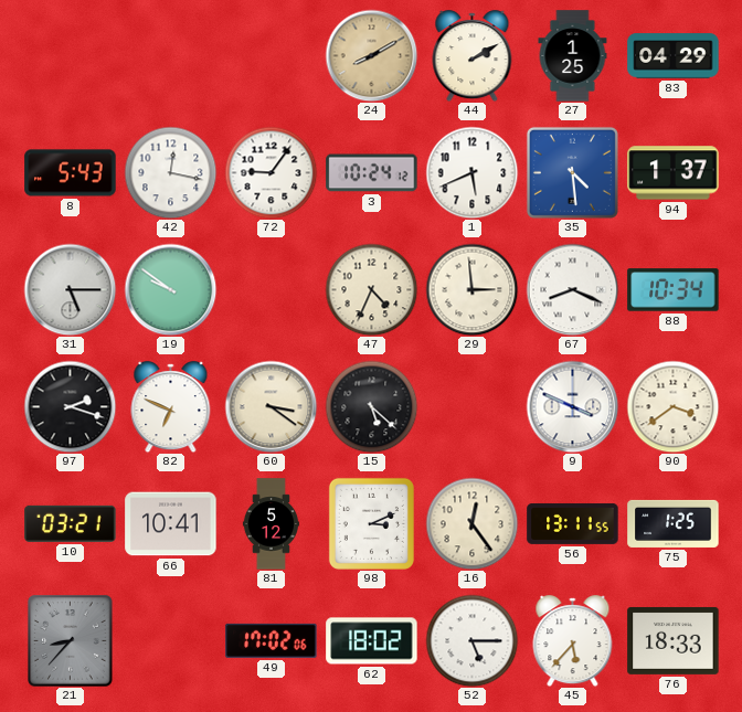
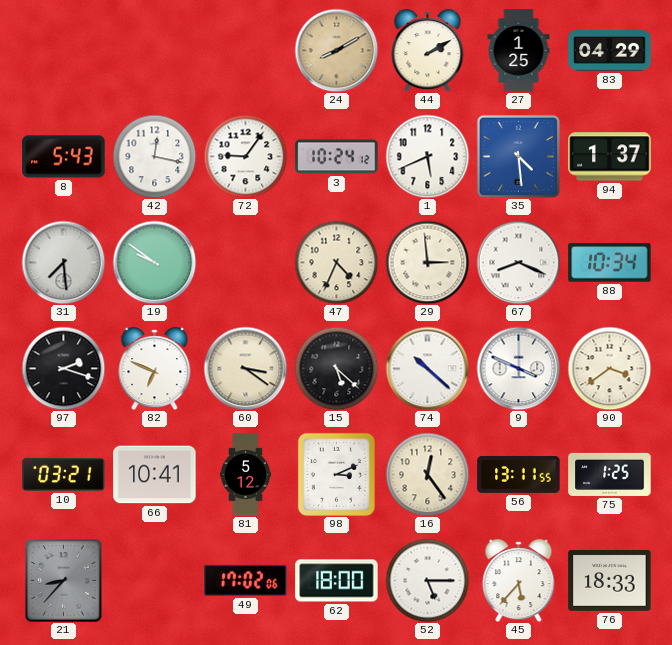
31: 5:15 -> 7:29
74: none -> 10:22
62: 18:02 -> 18:00
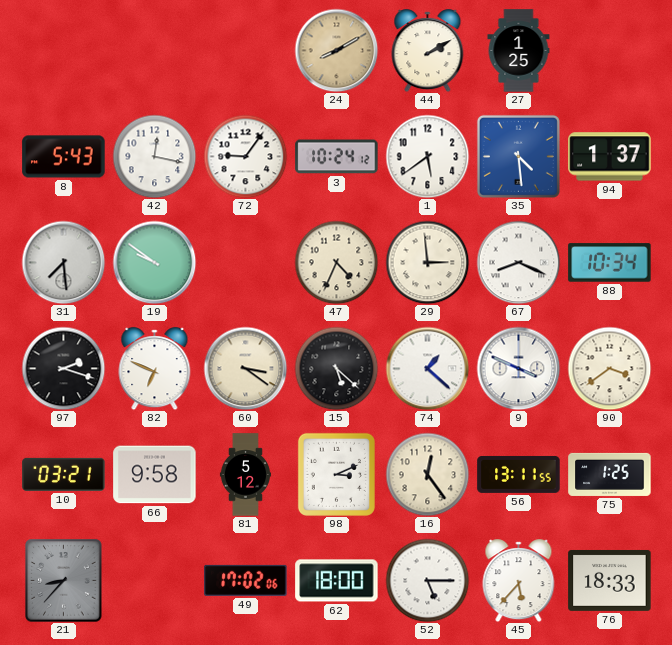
83: 04:29 -> none
1: 5:41 -> 5:39
74: 10:22 -> 1:22
66: 10:41 -> 9:58
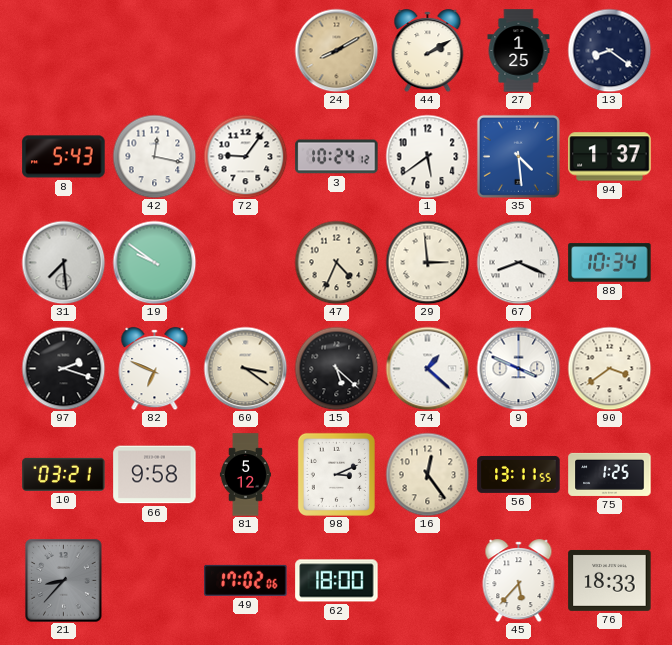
13: none -> 8:21
52: 5:15 -> none
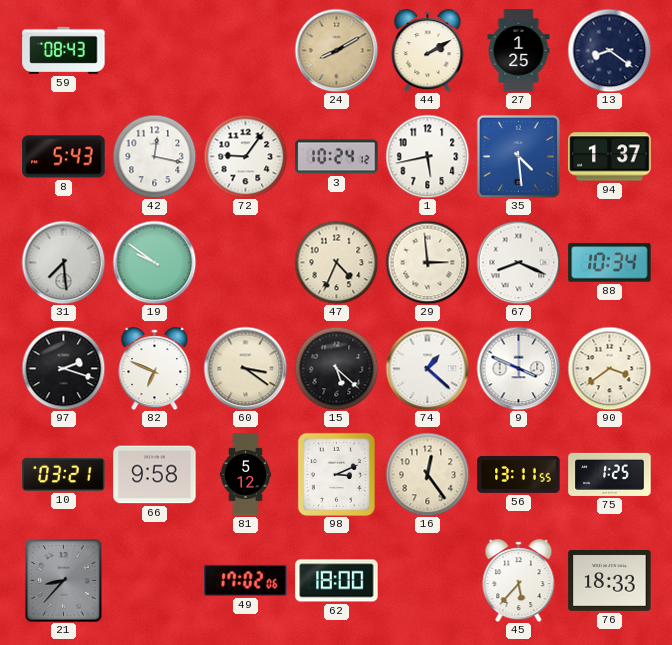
59: none -> 08:43
1: 5:39 -> 5:43
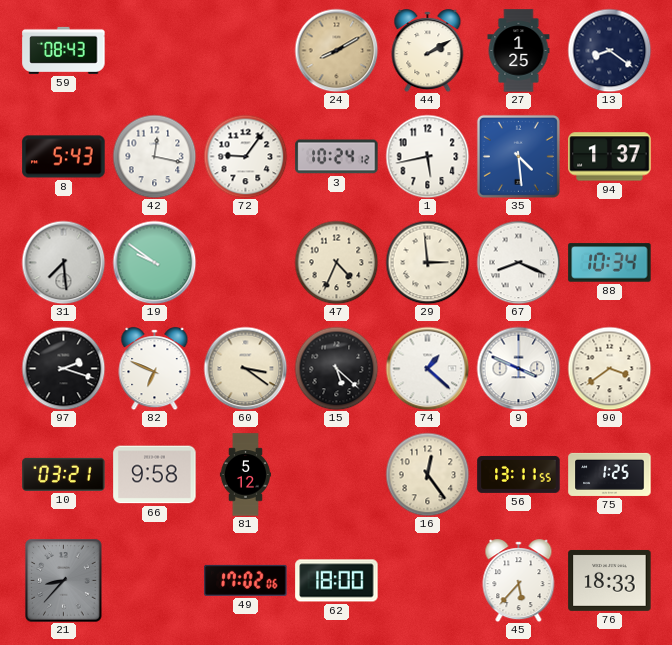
98: 3:11 -> none
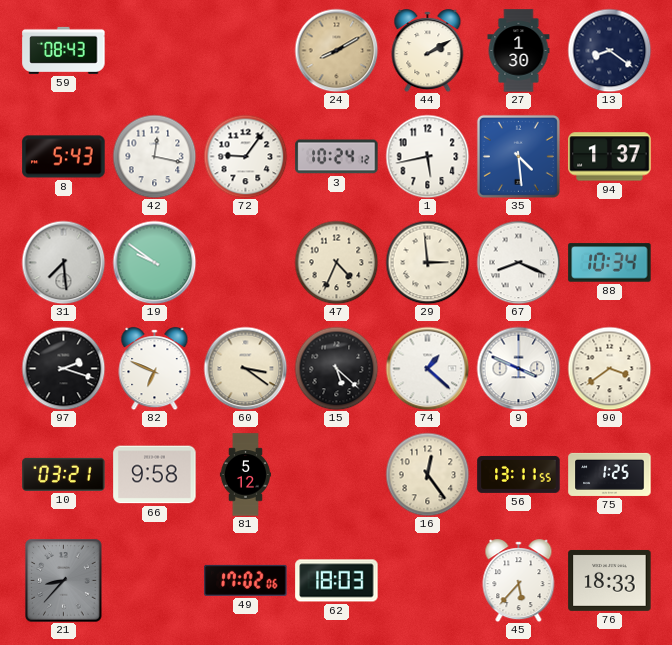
27: 1:25 -> 1:30
62: 18:00 -> 18:03
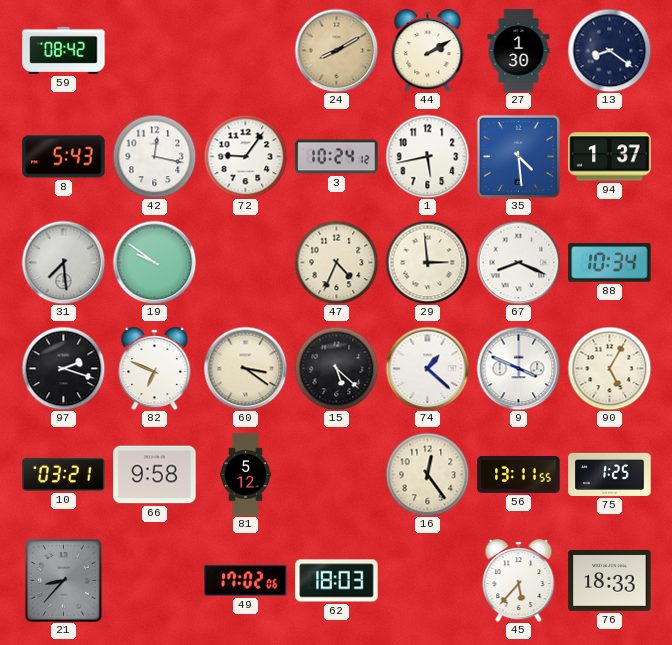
59: 08:43 -> 08:42
90: 3:39 -> 5:05
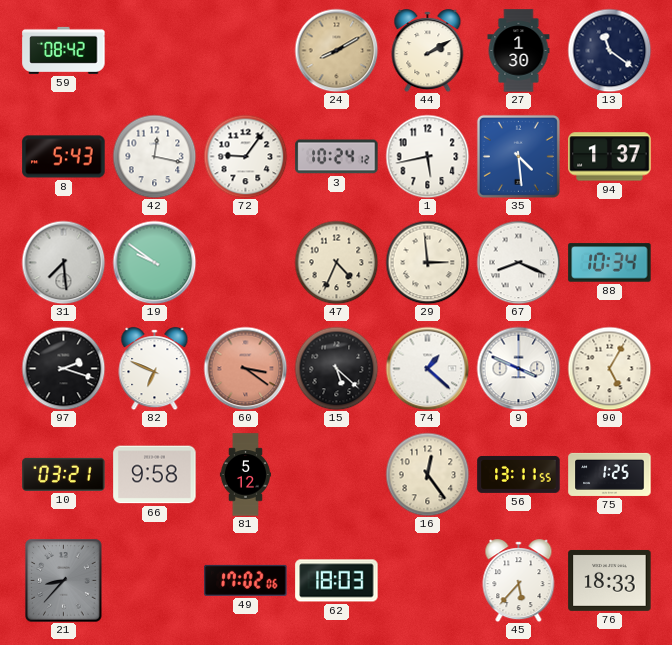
13: 8:21 -> 11:21
60 dial: cream -> salmon
